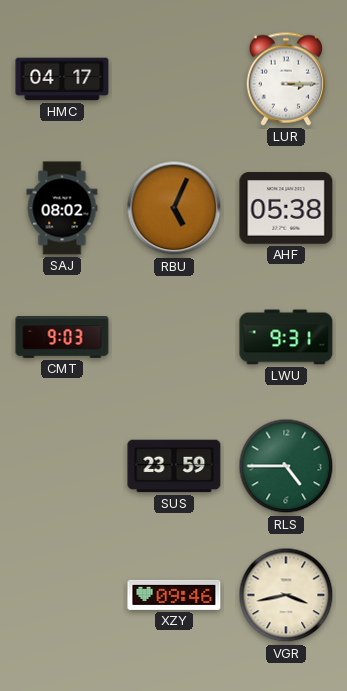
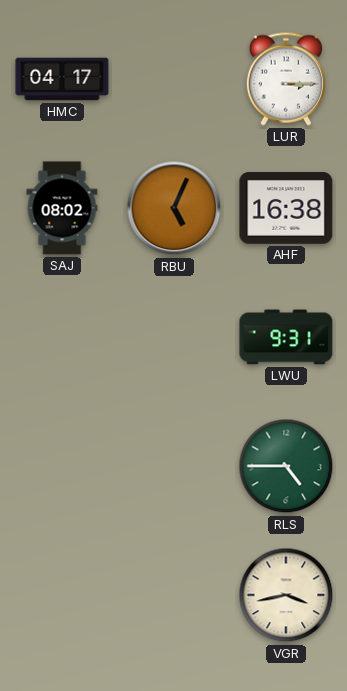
AHF: 05:38 -> 16:38
CMT: 9:03 -> none
SUS: 23:59 -> none
XZY: 09:46 -> none
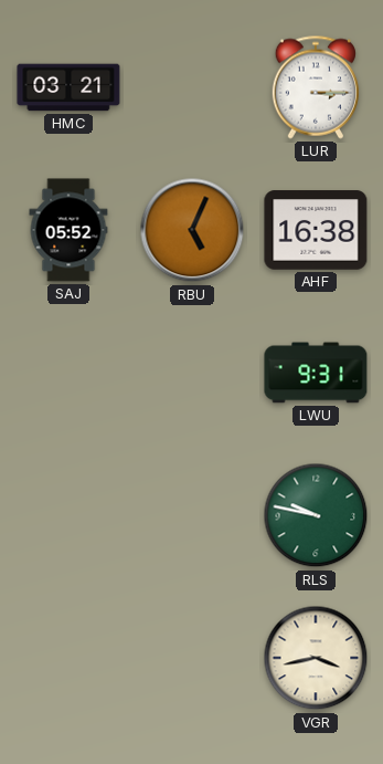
HMC: 04:17 -> 03:21
SAJ: 08:02 -> 05:52
RLS: 4:45 -> 9:47
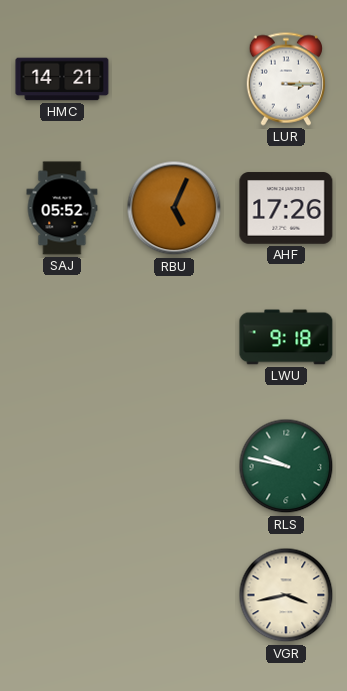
HMC: 03:21 -> 14:21
AHF: 16:38 -> 17:26
LWU: 9:31 -> 9:18
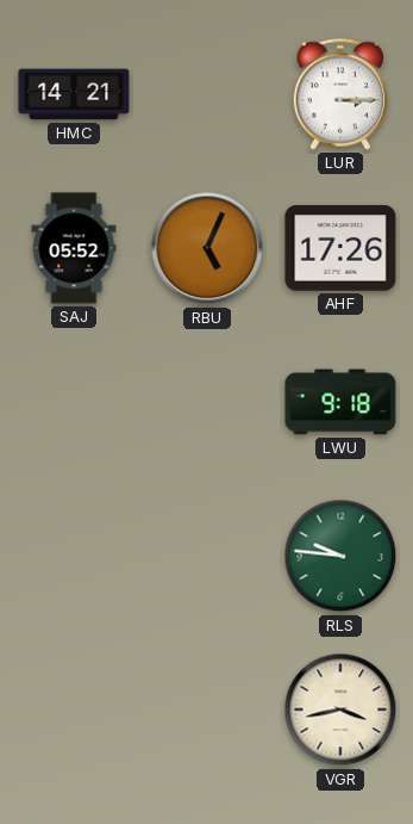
RLS: 9:47 -> 9:46
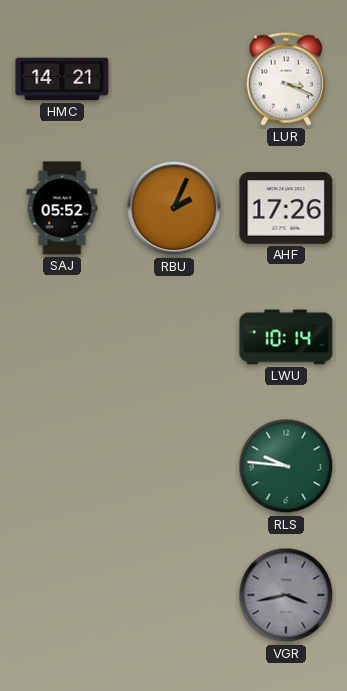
LUR: 3:15 -> 3:19
RBU: 5:04 -> 2:04
LWU: 9:18 -> 10:14
VGR dial: cream -> grey
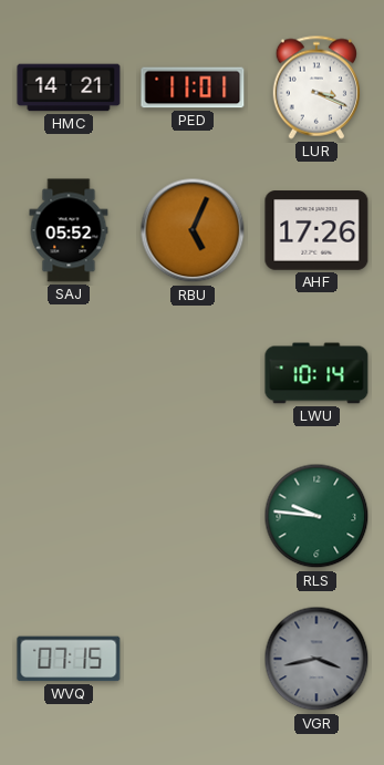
PED: none -> 11:01
RBU: 2:04 -> 5:04
WVQ: none -> 07:15
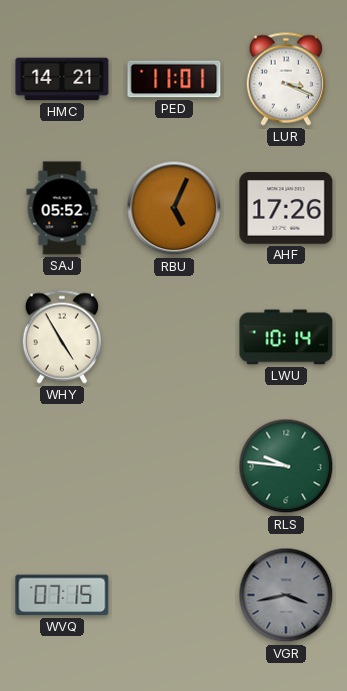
WHY: none -> 4:55
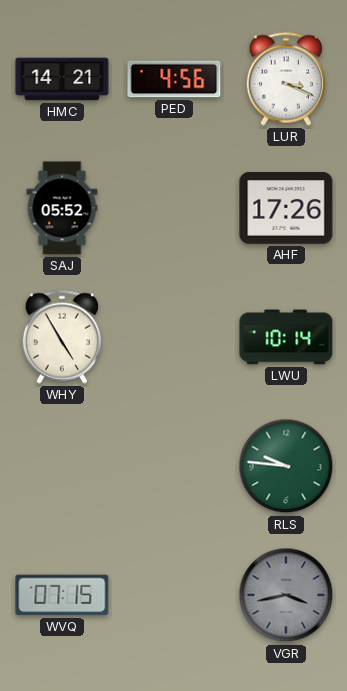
PED: 11:01 -> 4:56
RBU: 5:04 -> none
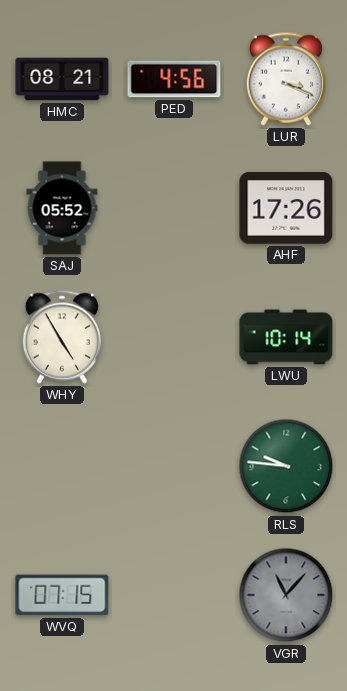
HMC: 14:21 -> 08:21
VGR: 3:43 -> 11:07
